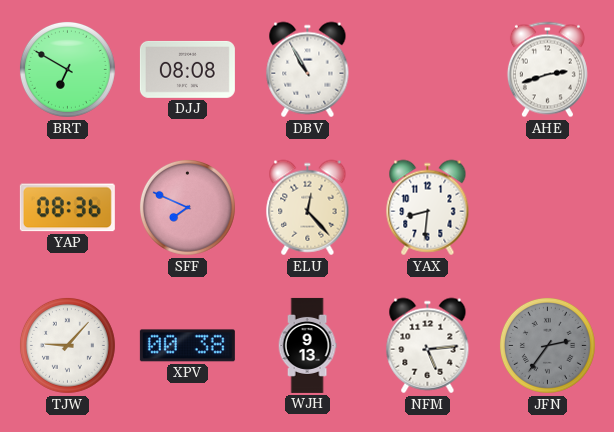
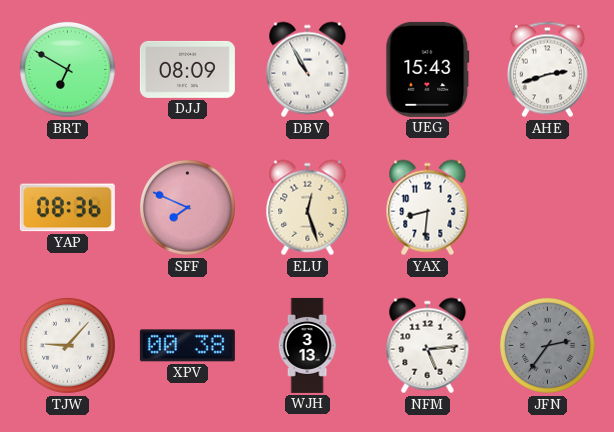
DJJ: 08:08 -> 08:09
UEG: none -> 15:43
ELU: 12:23 -> 12:27
WJH: 9:13 -> 3:13
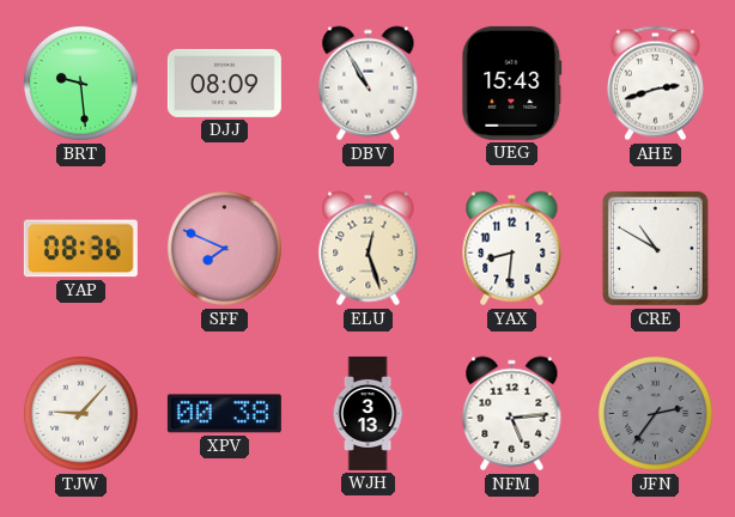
BRT: 6:50 -> 9:29
CRE: none -> 10:50
